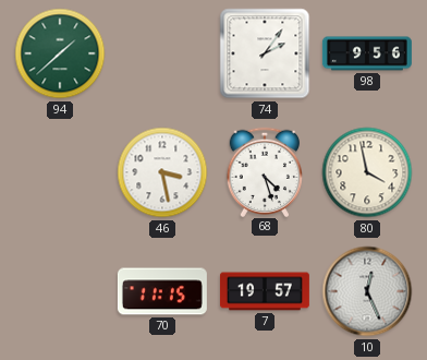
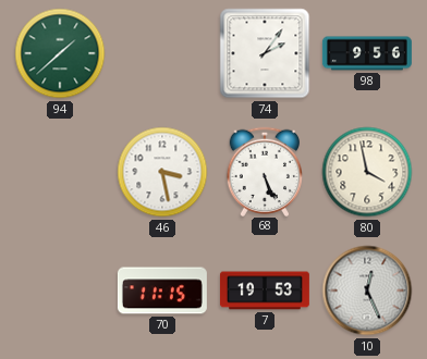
68: 4:27 -> 5:26
7: 19:57 -> 19:53
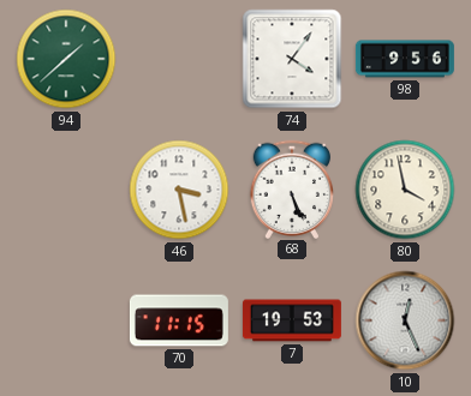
74: 2:06 -> 4:06
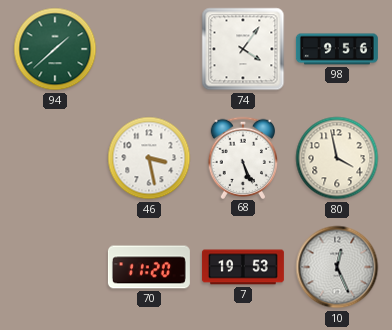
70: 11:15 -> 11:20
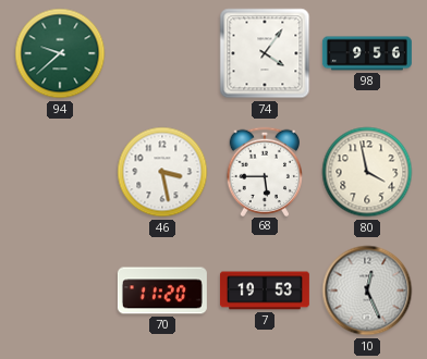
94: 1:38 -> 9:38
68: 5:26 -> 5:45
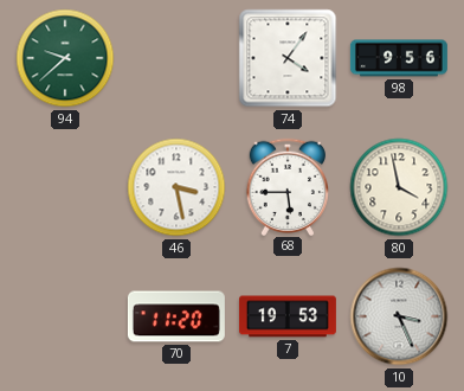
10: 12:26 -> 3:26
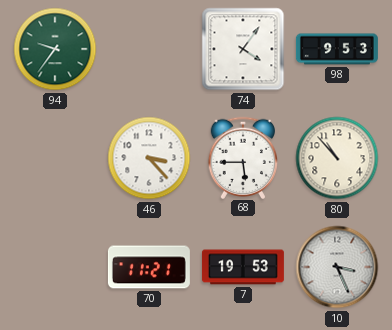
94: 9:38 -> 9:36
98: 9:56 -> 9:53
46: 3:28 -> 3:23
80: 3:58 -> 10:53
70: 11:20 -> 11:21
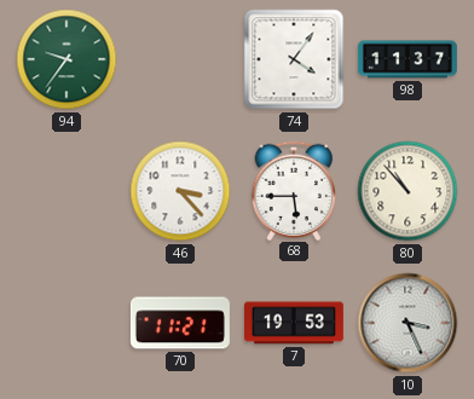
98: 9:53 -> 11:37
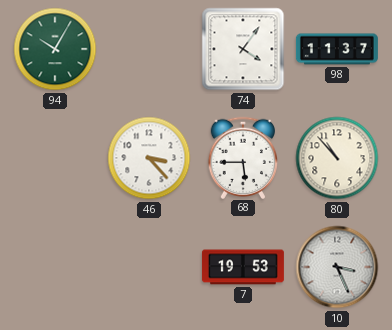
94: 9:36 -> 10:05
70: 11:21 -> none
